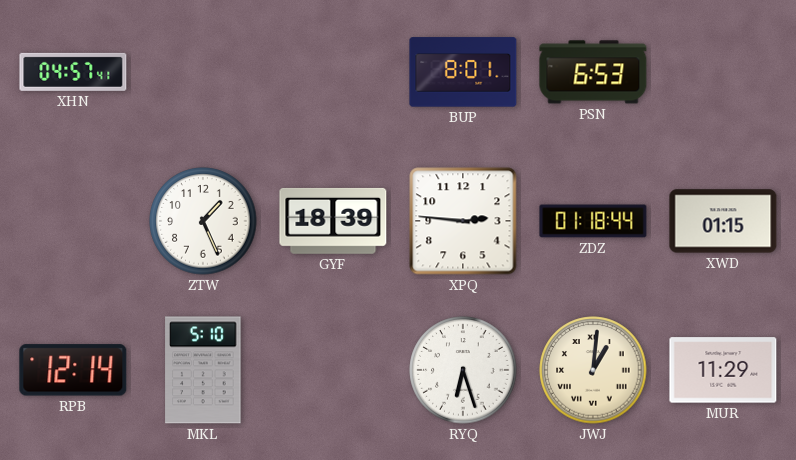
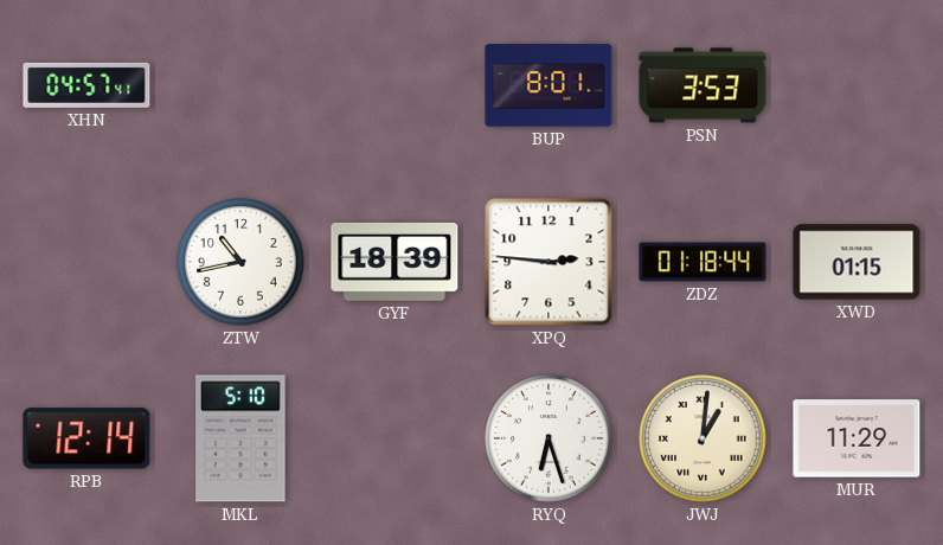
PSN: 6:53 -> 3:53
ZTW: 1:26 -> 10:43
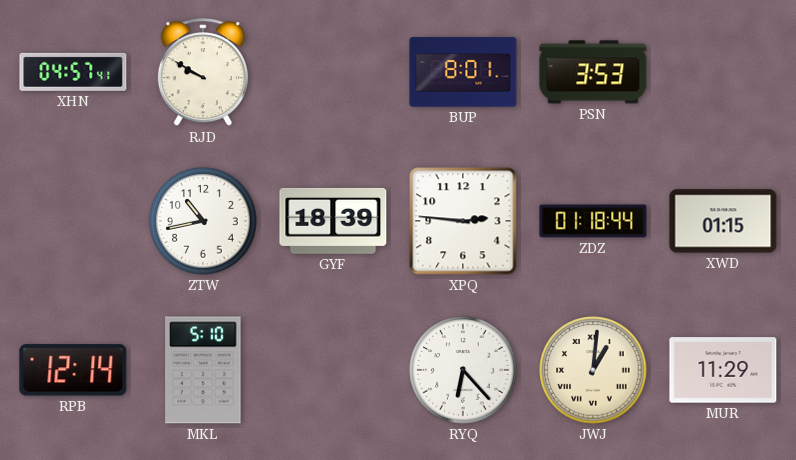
RJD: none -> 9:50
RYQ: 6:27 -> 6:23
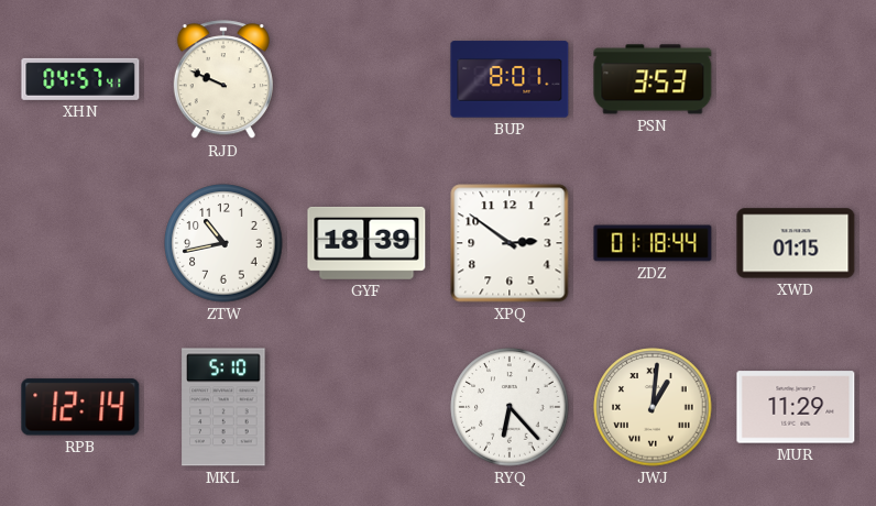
RJD: 9:50 -> 9:49
XPQ: 2:46 -> 2:51
